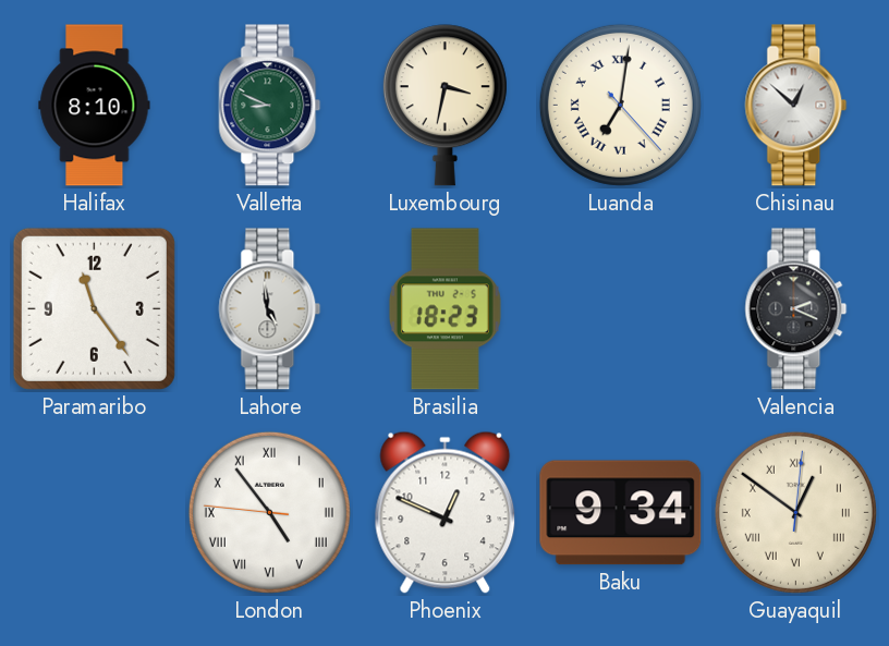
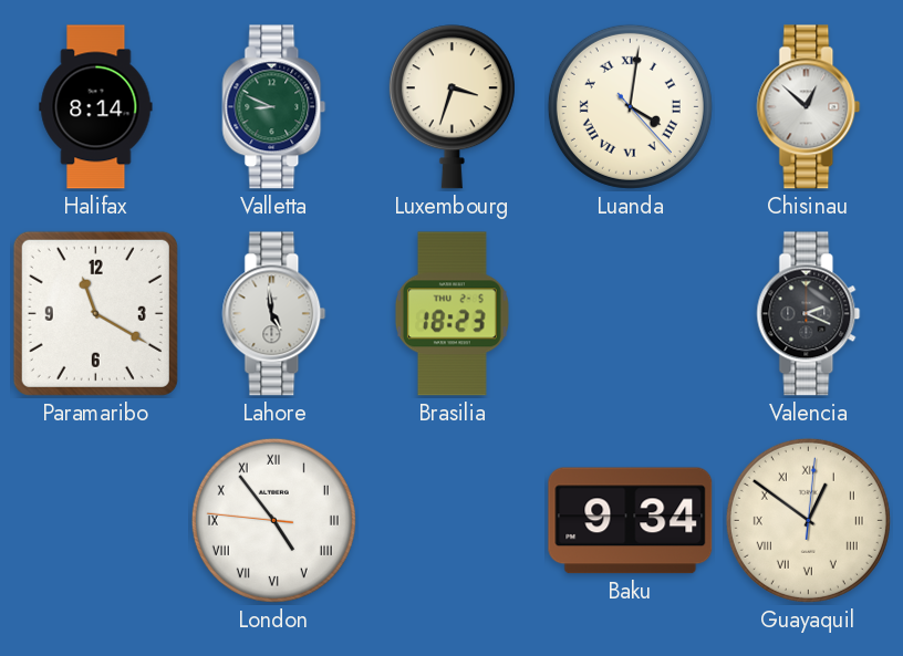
Halifax: 8:10 -> 8:14
Luxembourg: 3:32 -> 3:33
Luanda: 7:01 -> 4:01
Paramaribo: 11:24 -> 11:20
Phoenix: 12:49 -> none
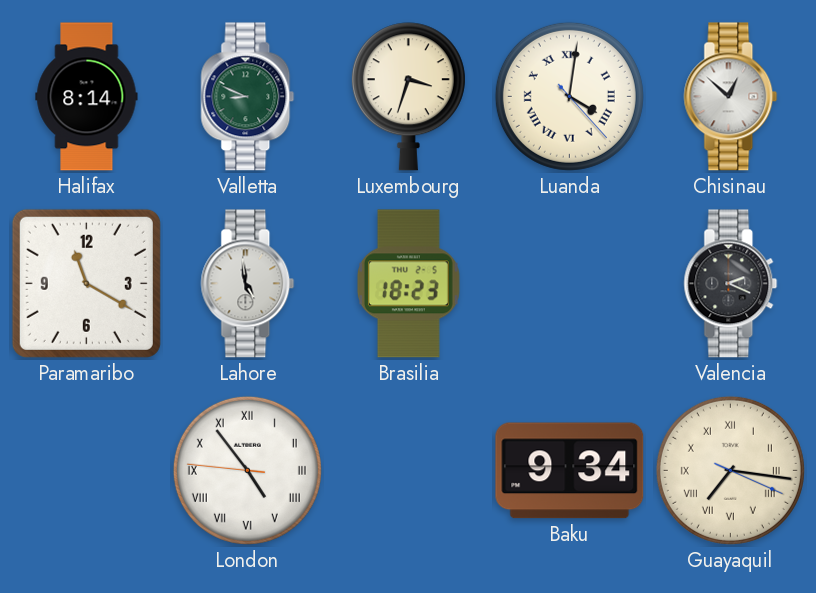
Guayaquil: 12:51 -> 7:16
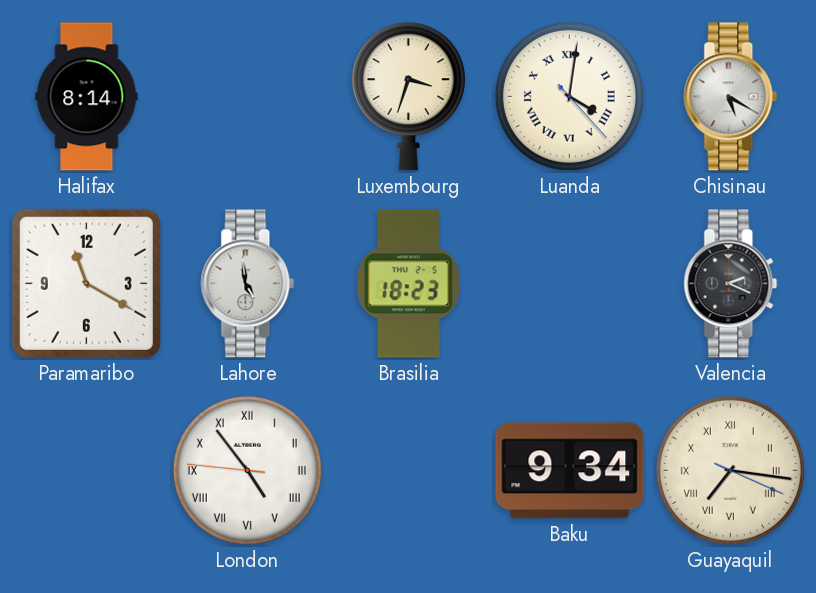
Valletta: 8:49 -> none
Chisinau: 12:52 -> 5:20
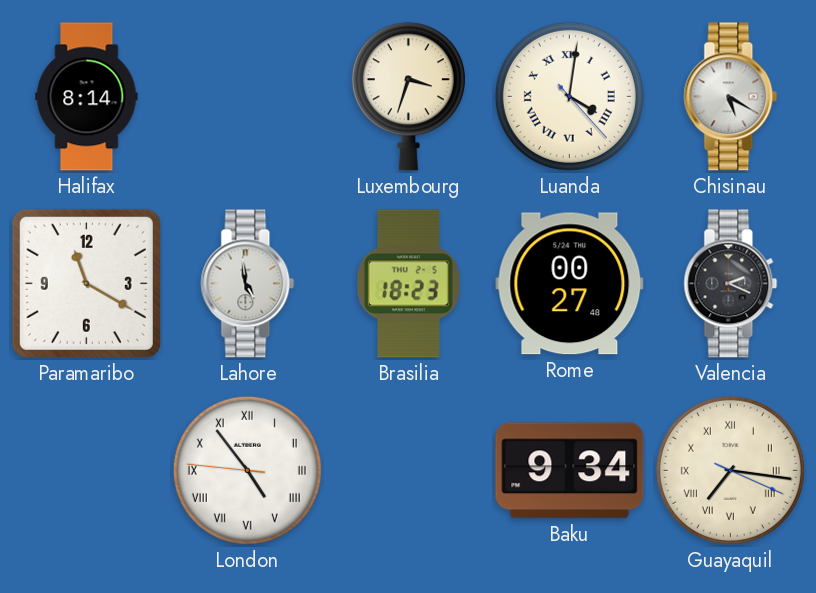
Rome: none -> 00:27
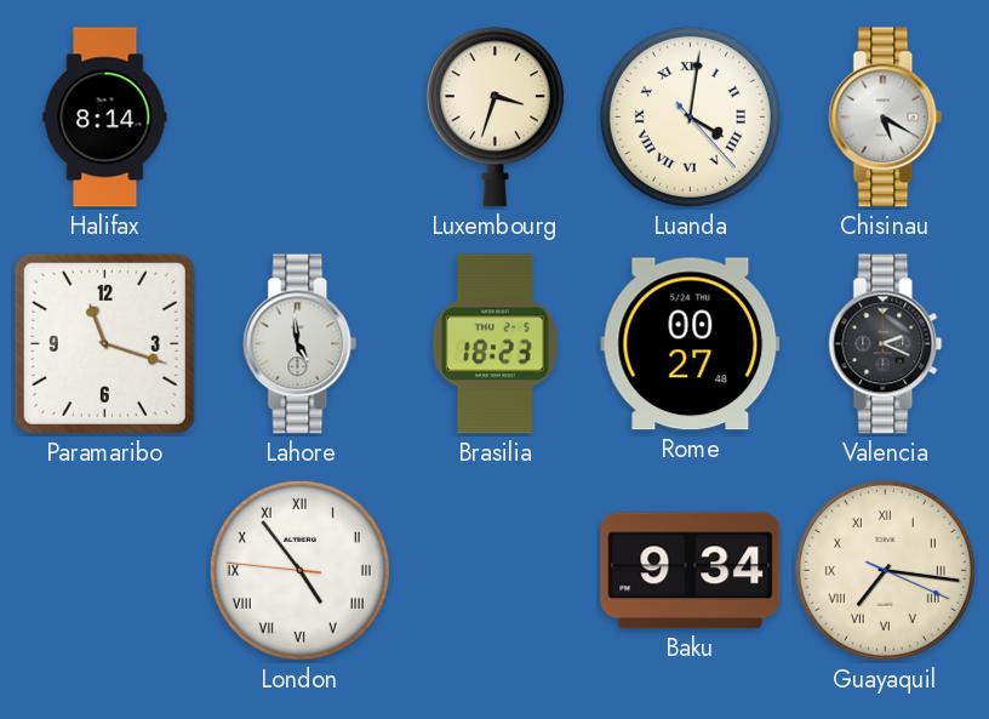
Paramaribo: 11:20 -> 11:18
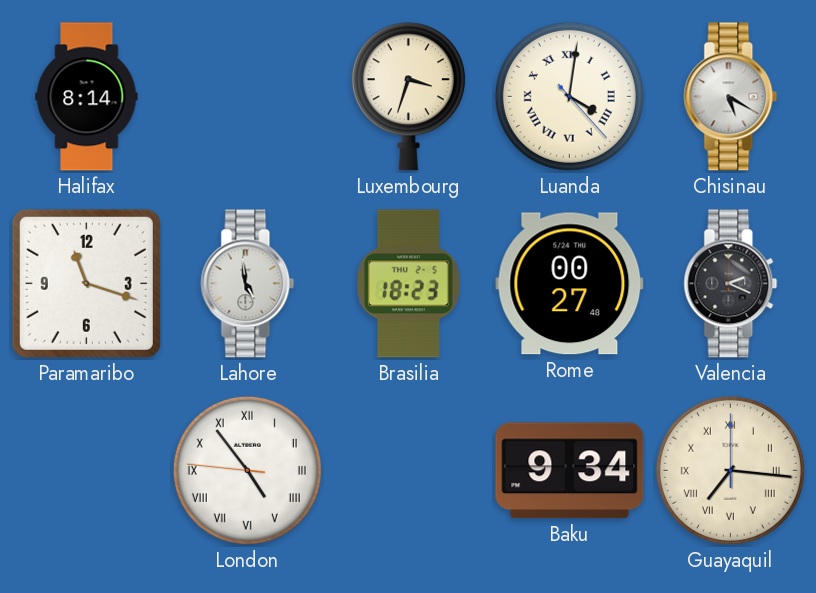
Guayaquil: 7:16:19 -> 7:16:00
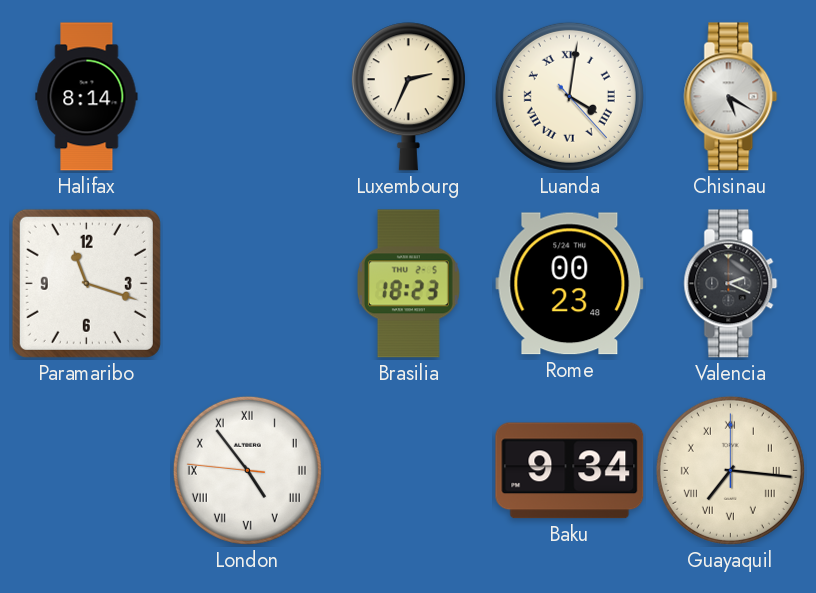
Luxembourg: 3:33 -> 2:34
Lahore: 4:59 -> none
Rome: 00:27 -> 00:23
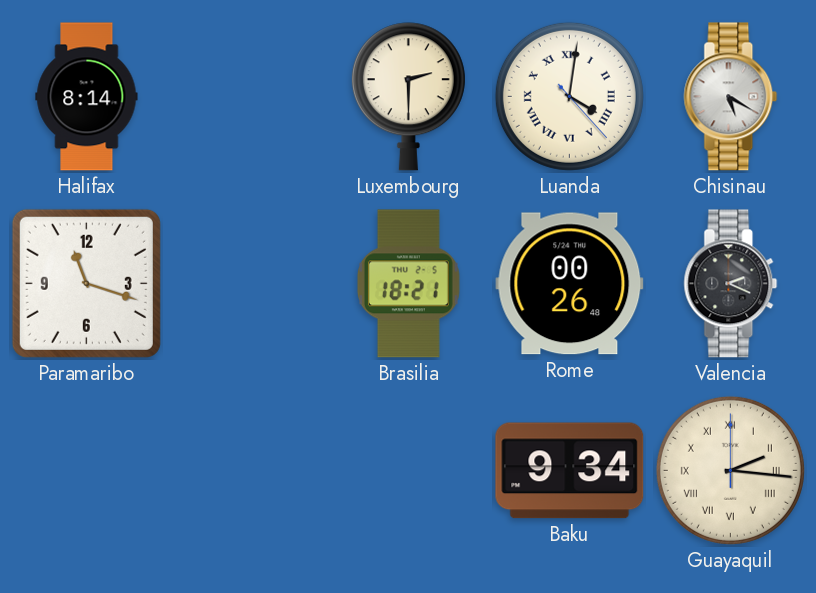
Luxembourg: 2:34 -> 2:30
Brasilia: 18:23 -> 18:21
Rome: 00:23 -> 00:26
London: 4:53 -> none
Guayaquil: 7:16 -> 2:16
